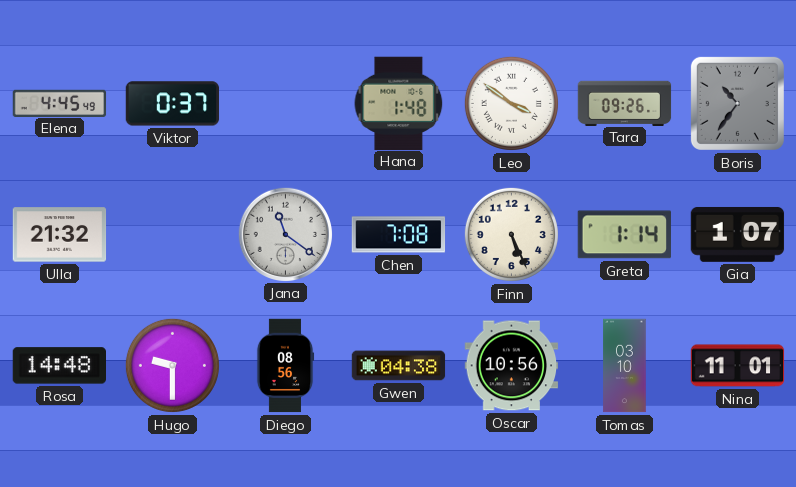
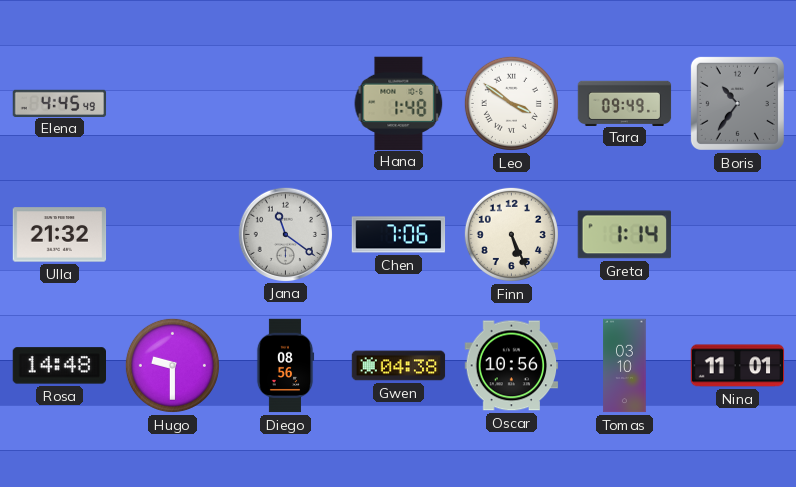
Viktor: 0:37 -> none
Tara: 09:26 -> 09:49
Chen: 7:08 -> 7:06
Gia: 1:07 -> none
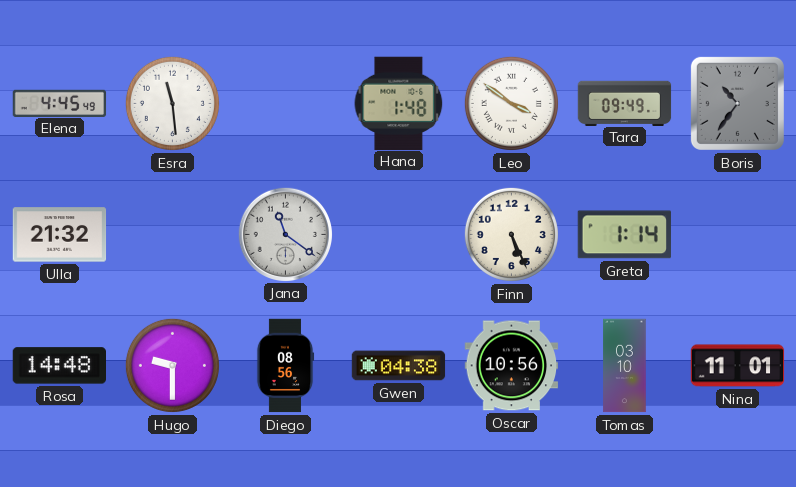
Esra: none -> 11:29
Chen: 7:06 -> none
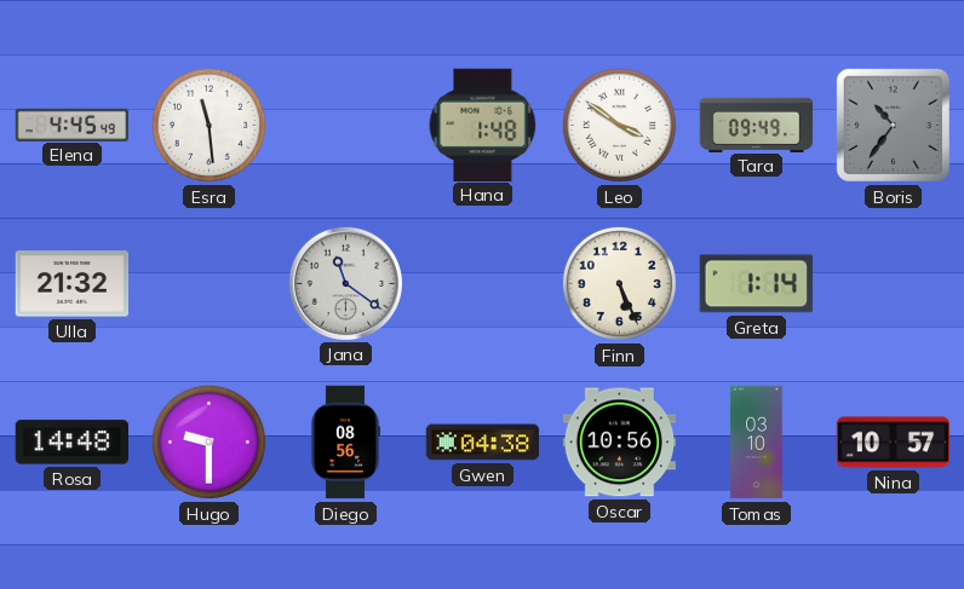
Nina: 11:01 -> 10:57
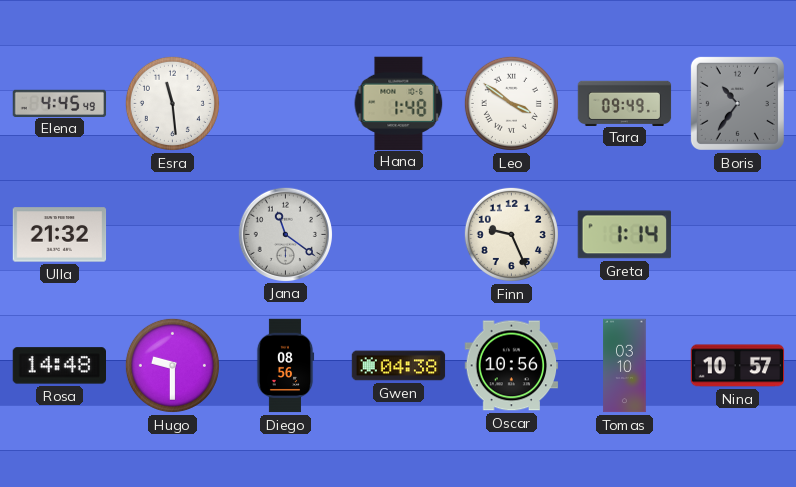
Finn: 5:26 -> 9:26
